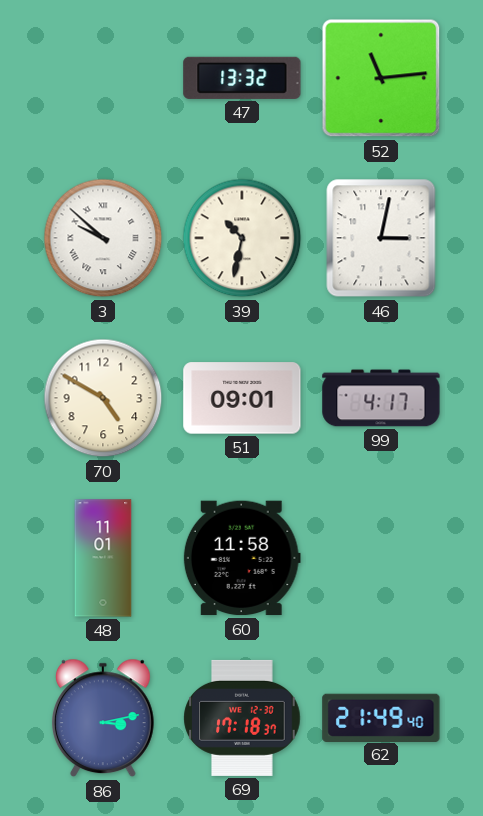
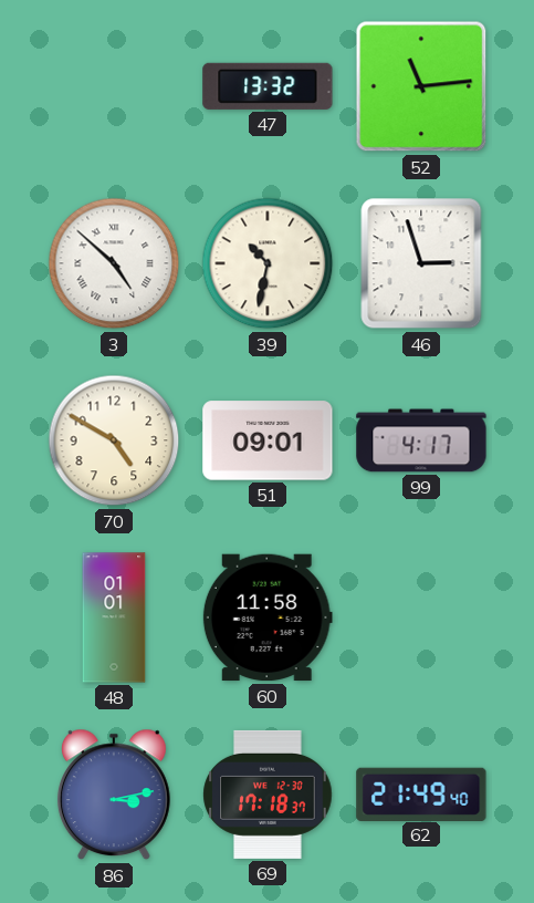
3: 9:52 -> 4:52
46: 3:02 -> 2:57
48: 11:01 -> 01:01
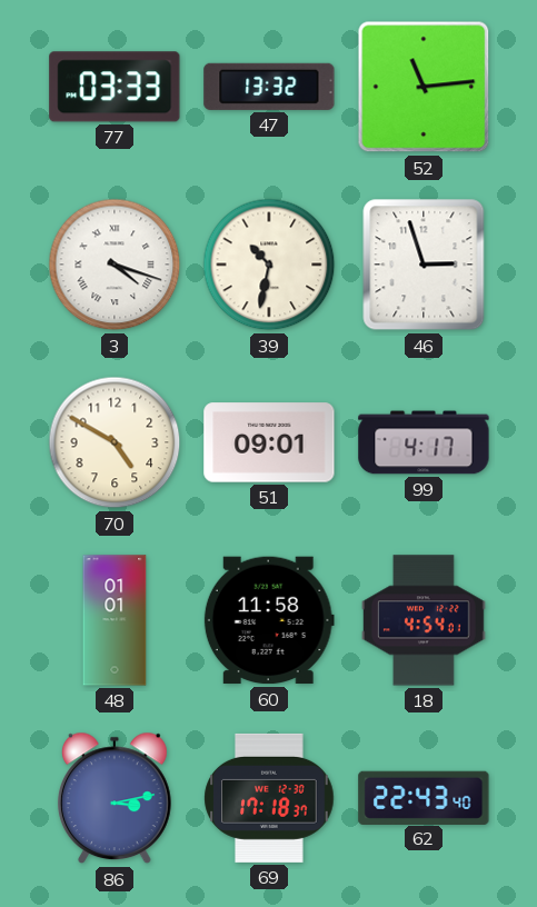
77: none -> 03:33
3: 4:52 -> 4:18
18: none -> 4:54
62: 21:49 -> 22:43
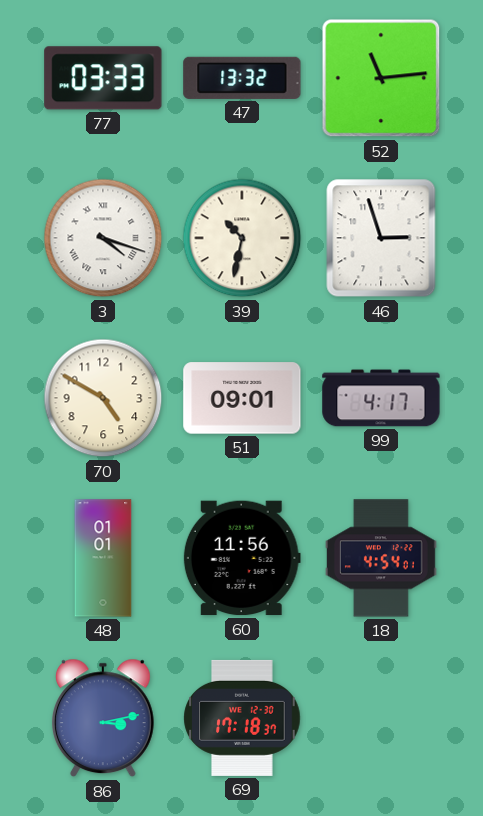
60: 11:58 -> 11:56
62: 22:43 -> none
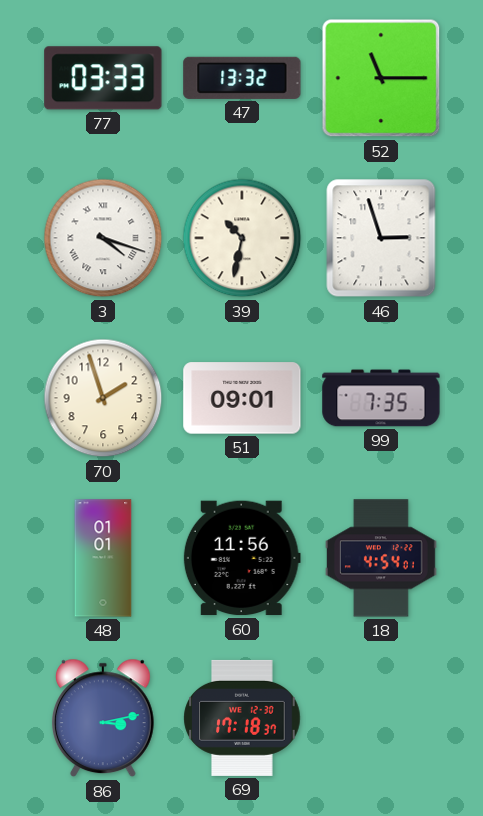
52: 11:14 -> 11:15
70: 4:50 -> 1:57
99: 4:17 -> 7:35
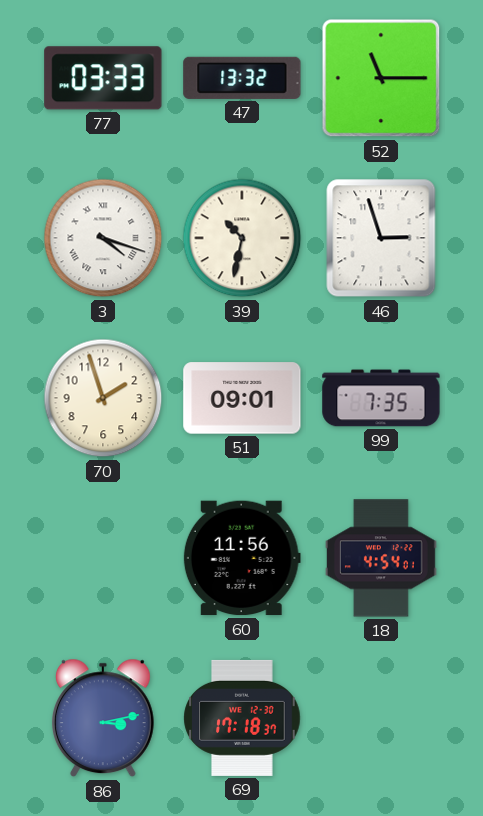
48: 01:01 -> none
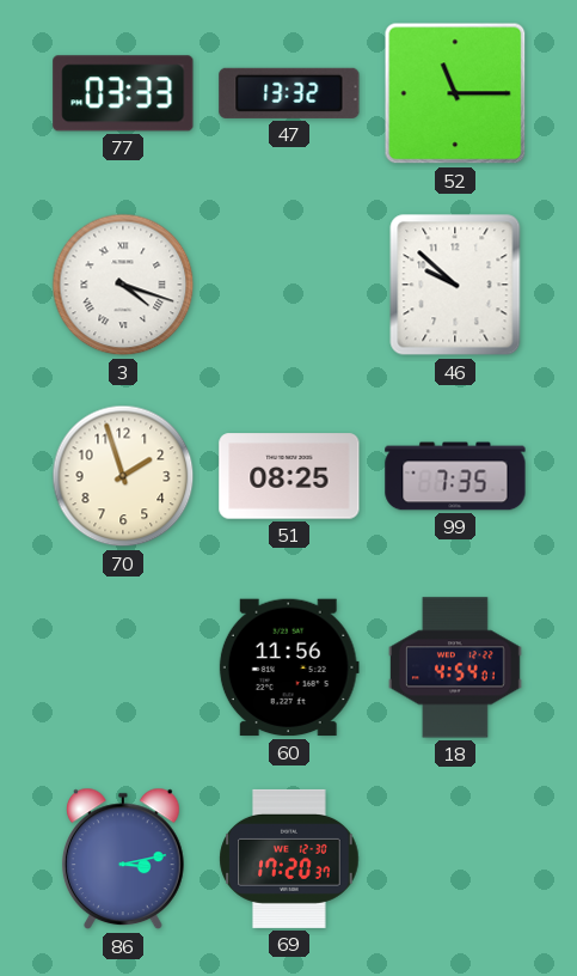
39: 10:32 -> none
46: 2:57 -> 9:52
51: 09:01 -> 08:25
69: 17:18 -> 17:20
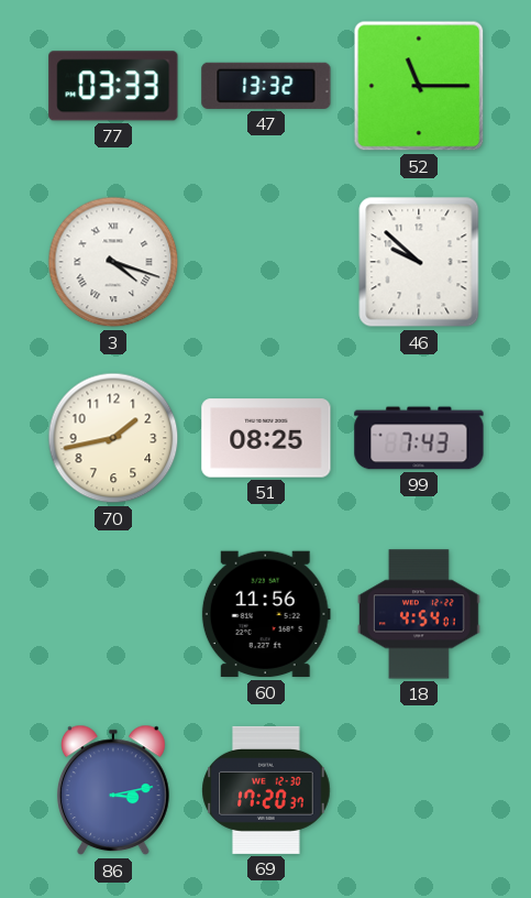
70: 1:57 -> 1:43
99: 7:35 -> 7:43
